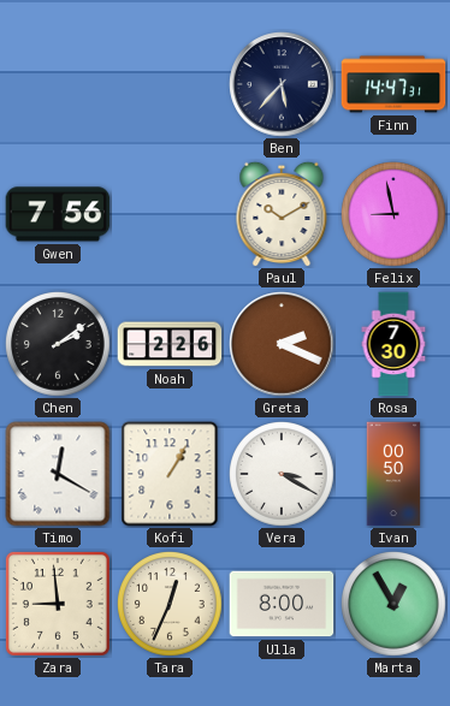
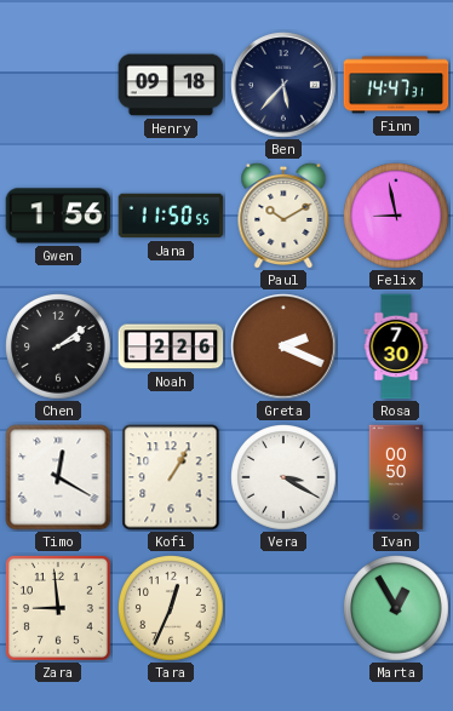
Henry: none -> 09:18
Gwen: 7:56 -> 1:56
Jana: none -> 11:50
Ulla: 8:00 -> none
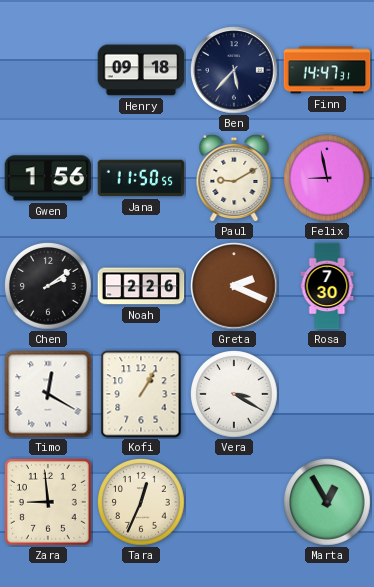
Paul: 10:10 -> 9:10
Ivan: 00:50 -> none
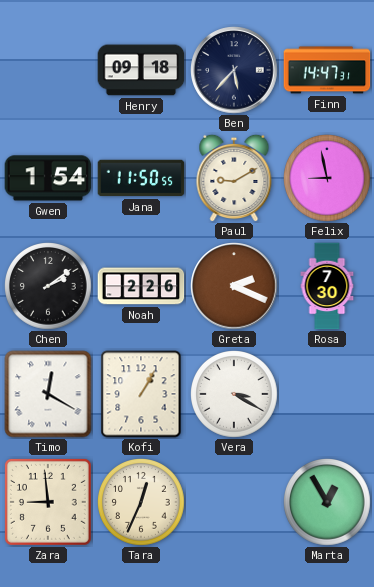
Gwen: 1:56 -> 1:54
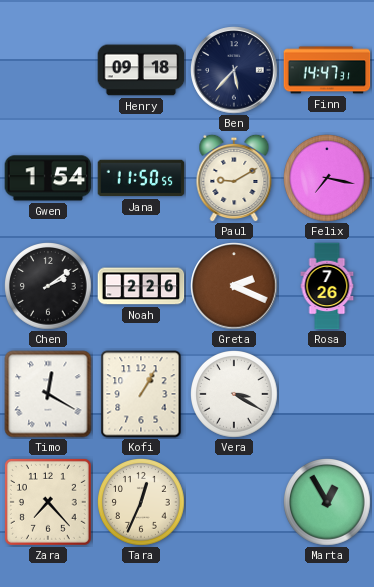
Felix: 8:58 -> 7:17
Rosa: 7:30 -> 7:26
Zara: 8:59 -> 7:23
